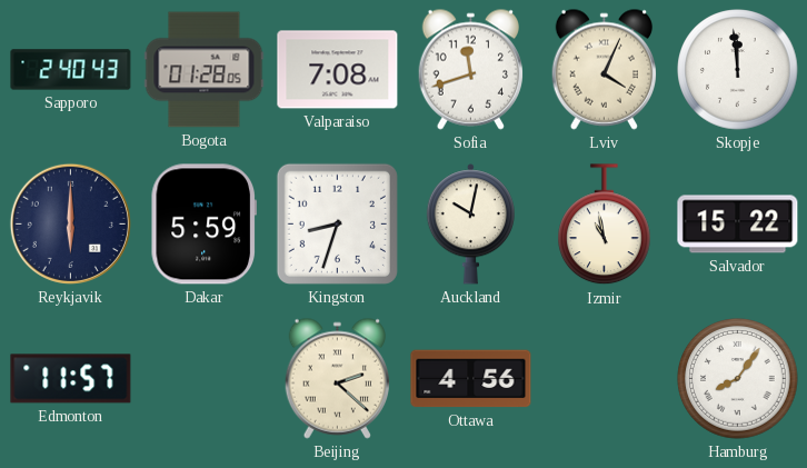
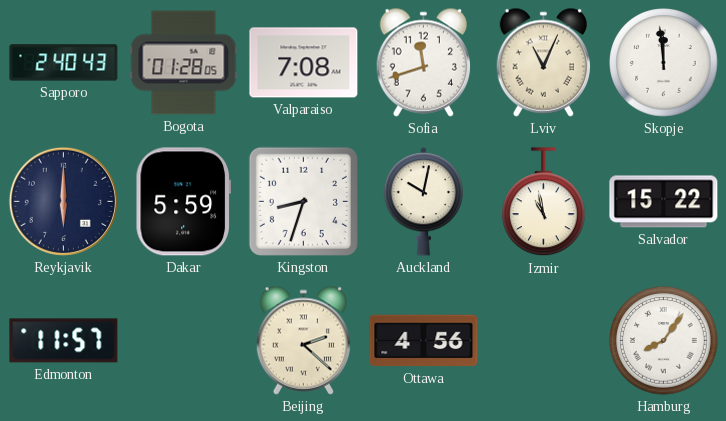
Lviv: 4:04 -> 11:04
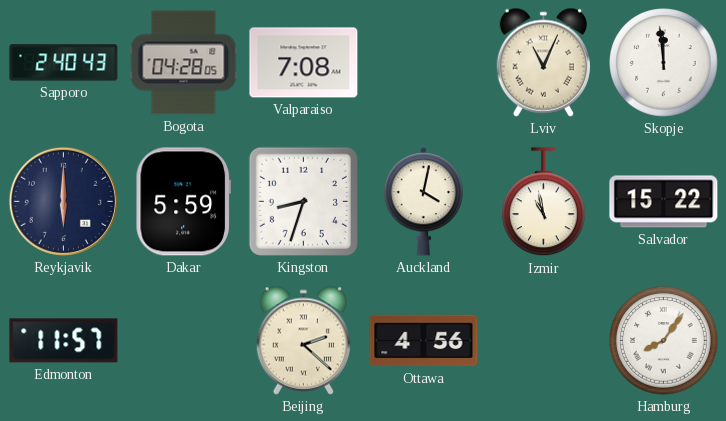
Bogota: 01:28 -> 04:28
Sofia: 11:42 -> none
Auckland: 10:02 -> 4:02
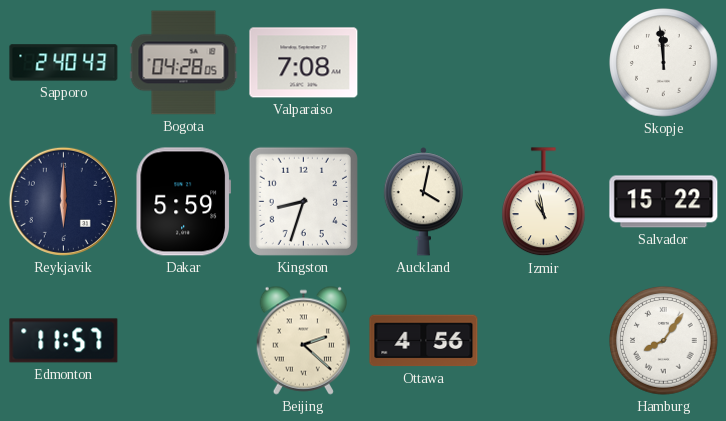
Lviv: 11:04 -> none
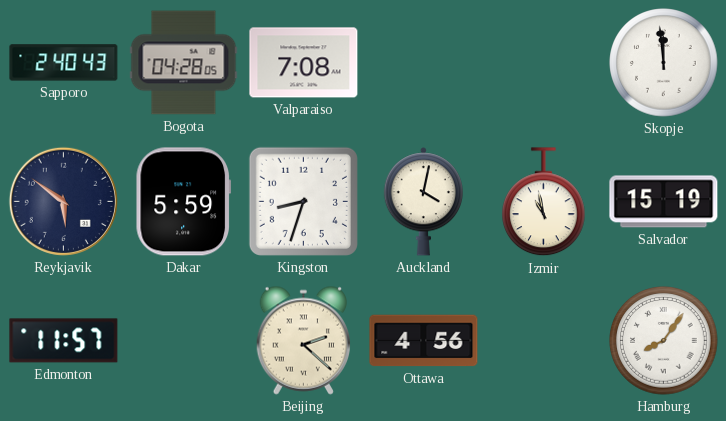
Reykjavik: 6:00 -> 5:51
Salvador: 15:22 -> 15:19
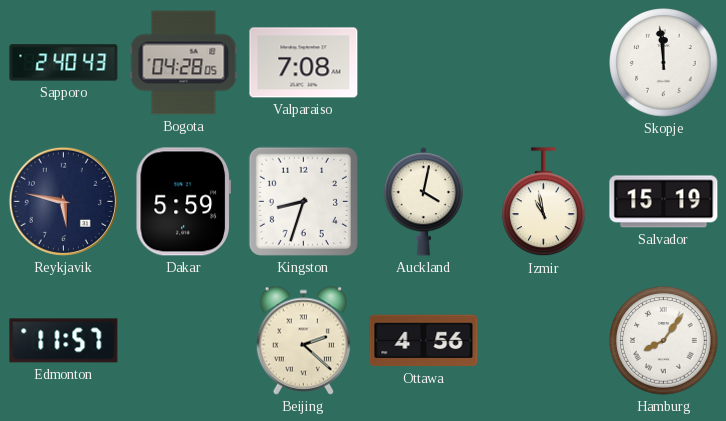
Reykjavik: 5:51 -> 5:47
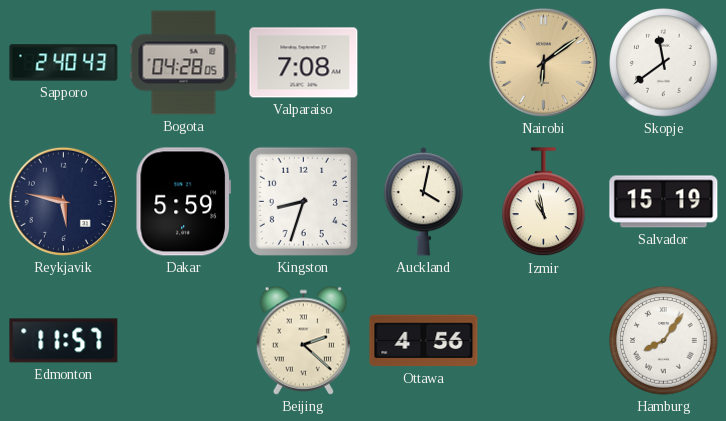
Nairobi: none -> 6:09
Skopje: 11:59 -> 11:39
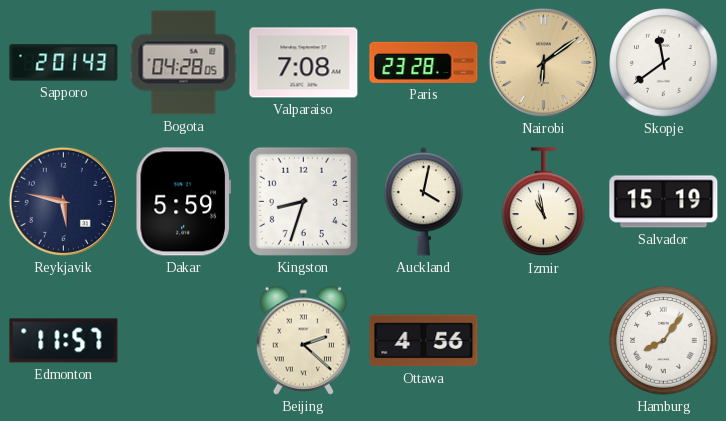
Sapporo: 2:40 -> 2:01
Paris: none -> 23:28
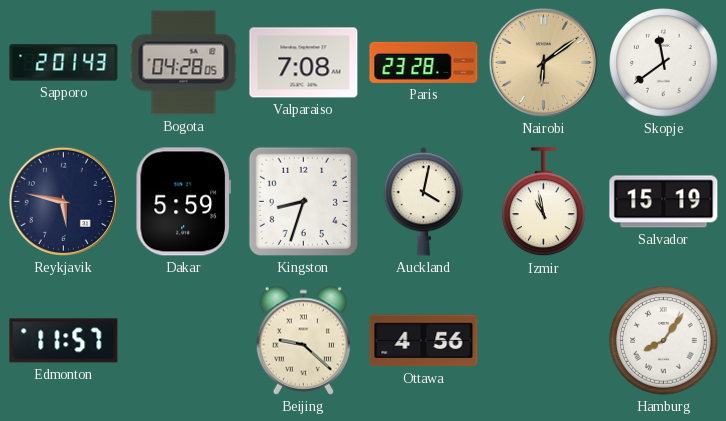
Beijing: 2:22 -> 9:22
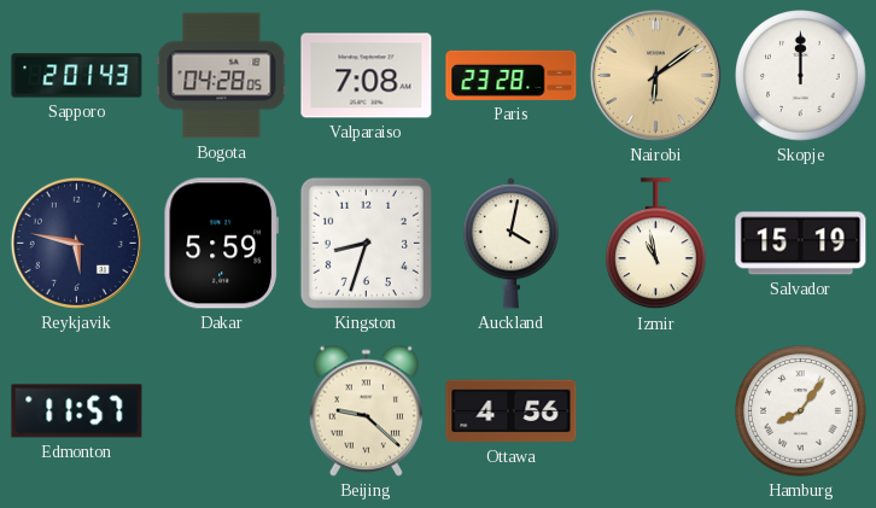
Skopje: 11:39 -> 12:00
